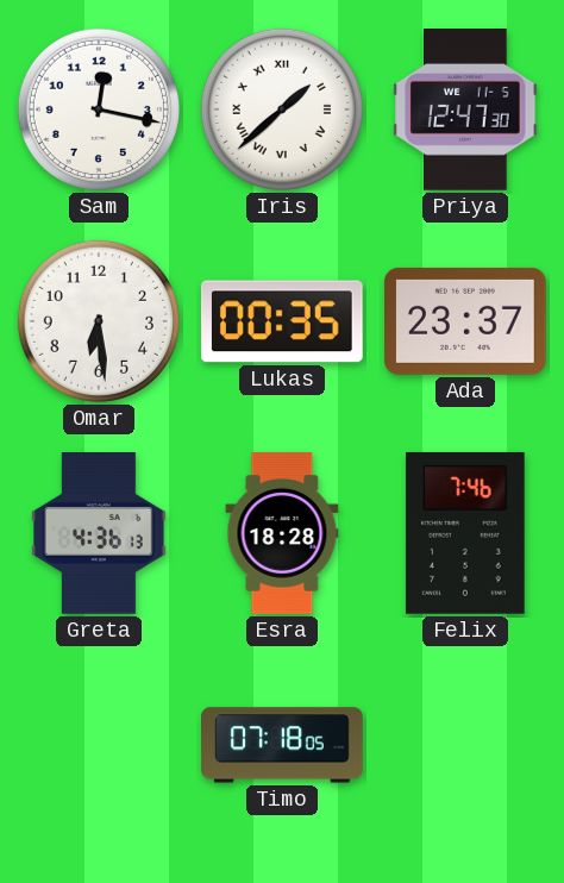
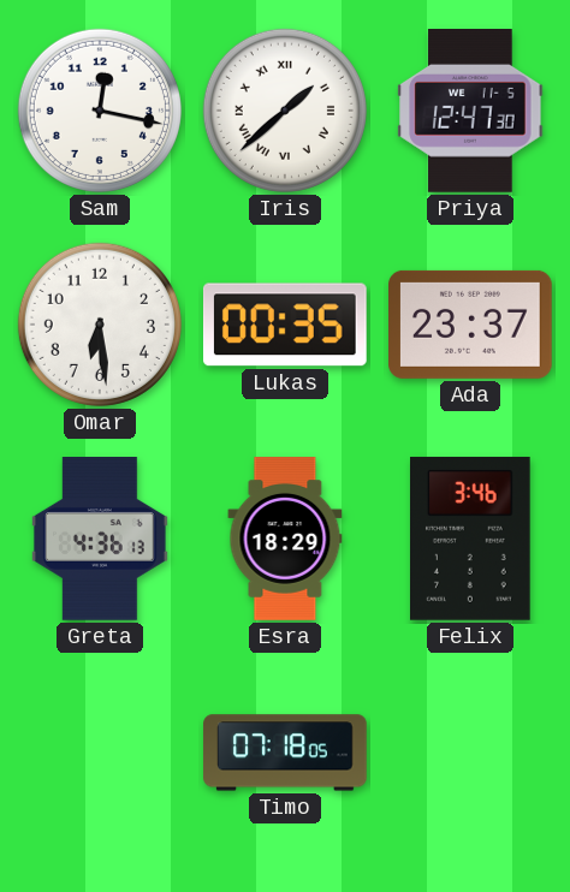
Esra: 18:28 -> 18:29
Felix: 7:46 -> 3:46
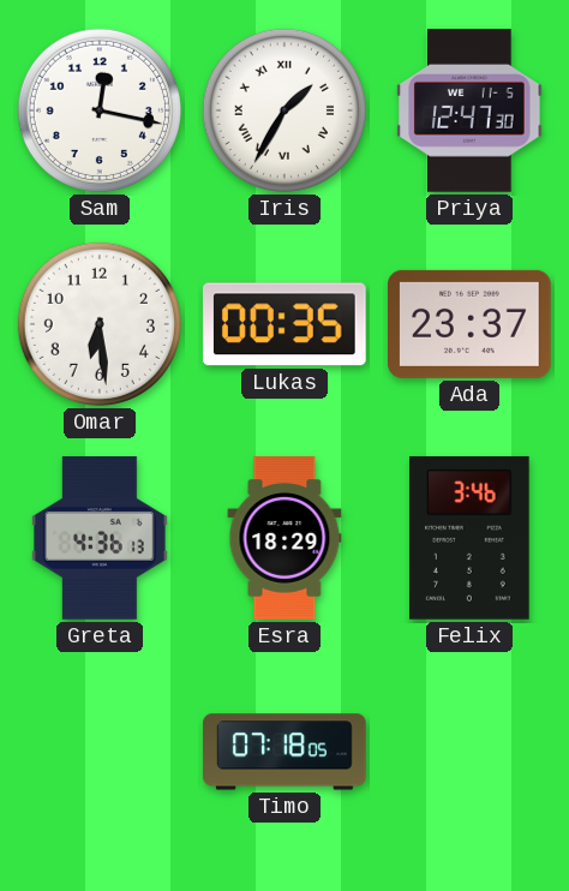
Iris: 1:38 -> 1:35
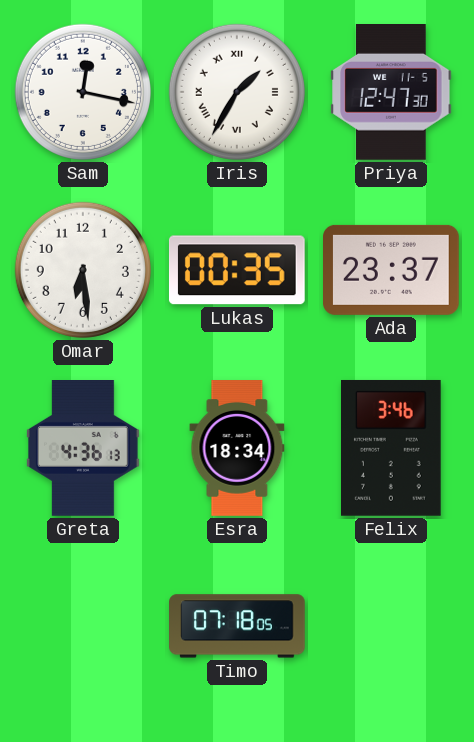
Esra: 18:29 -> 18:34
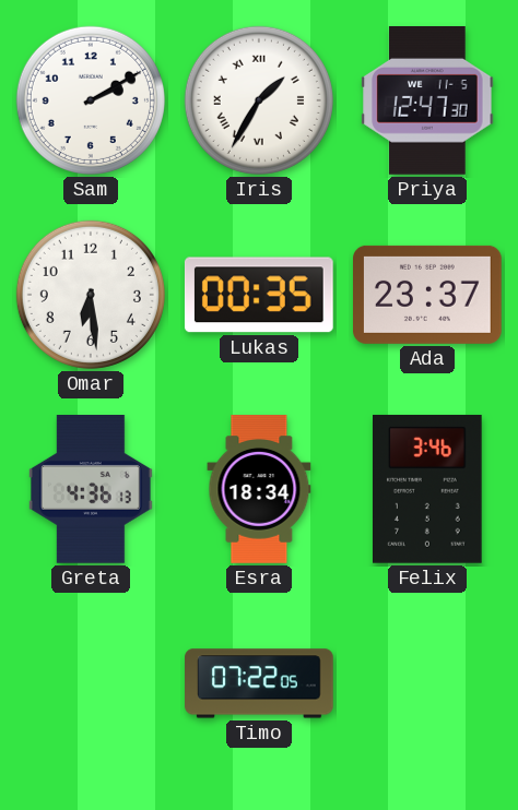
Sam: 12:17 -> 2:10
Timo: 07:18 -> 07:22
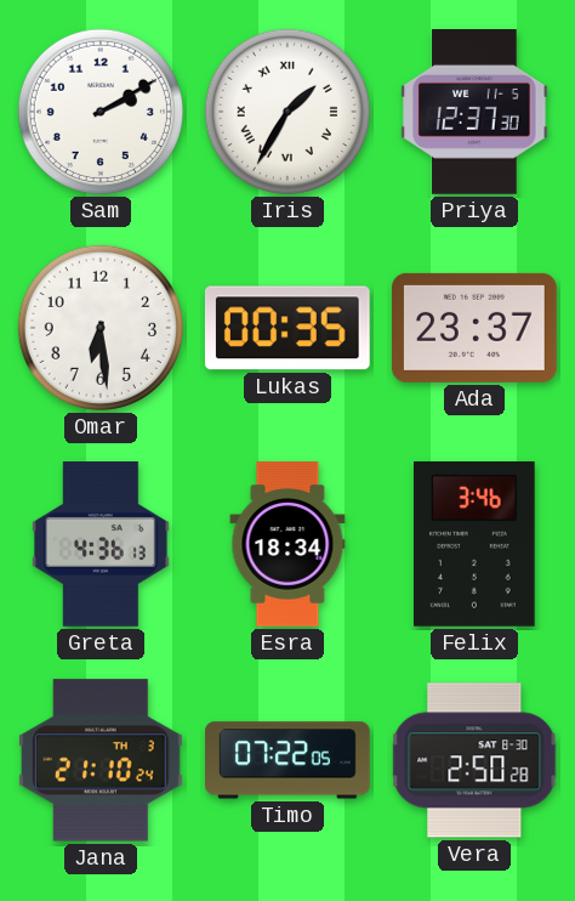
Priya: 12:47 -> 12:37
Jana: none -> 21:10
Vera: none -> 2:50
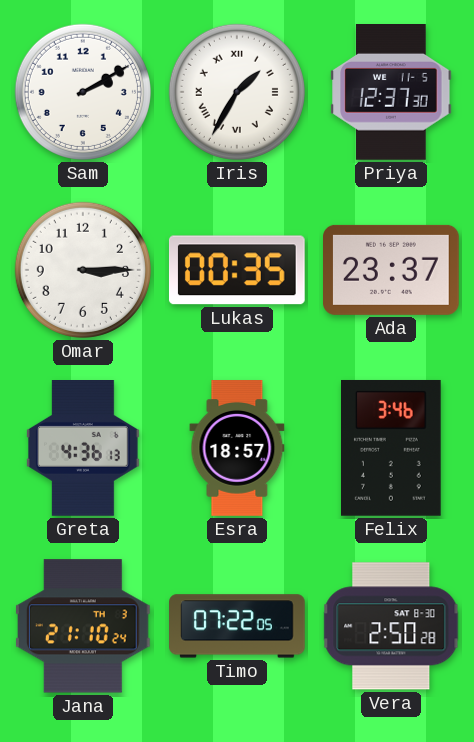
Omar: 6:29 -> 3:15
Esra: 18:34 -> 18:57
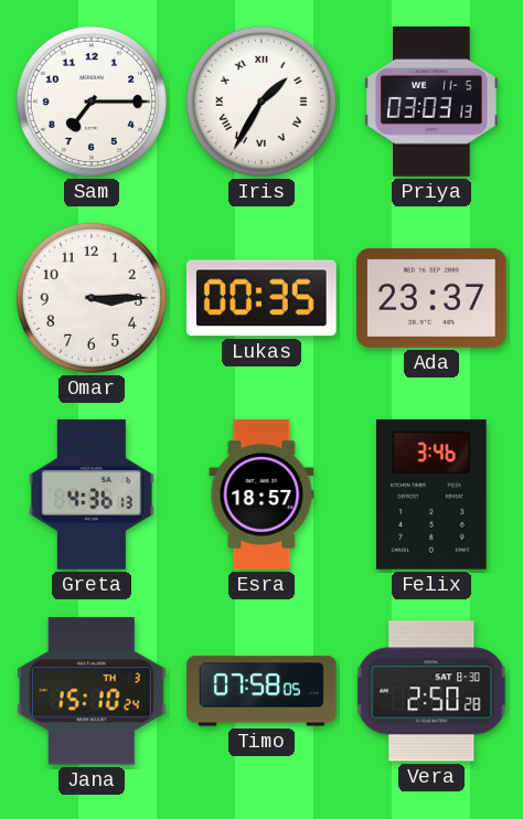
Sam: 2:10 -> 7:15
Priya: 12:37 -> 03:03
Jana: 21:10 -> 15:10
Timo: 07:22 -> 07:58
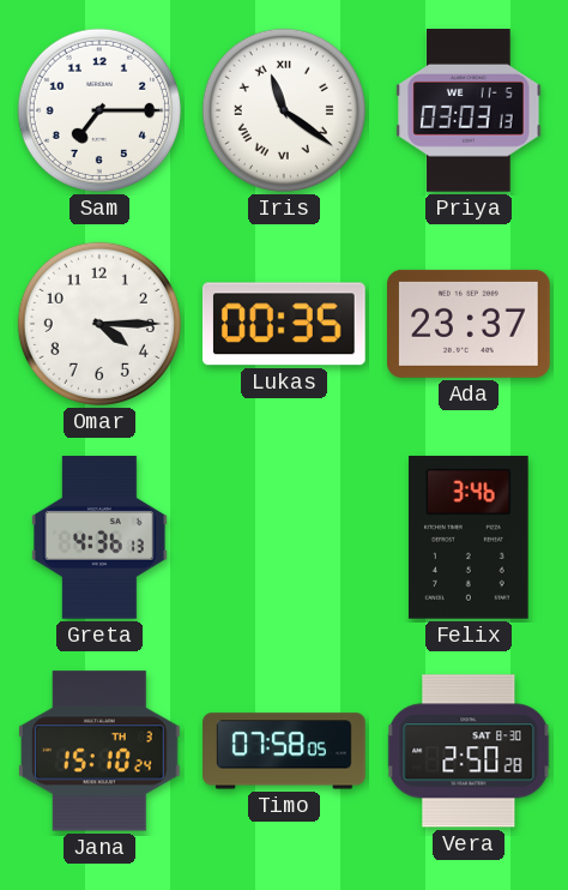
Iris: 1:35 -> 11:21
Omar: 3:15 -> 4:15
Esra: 18:57 -> none
